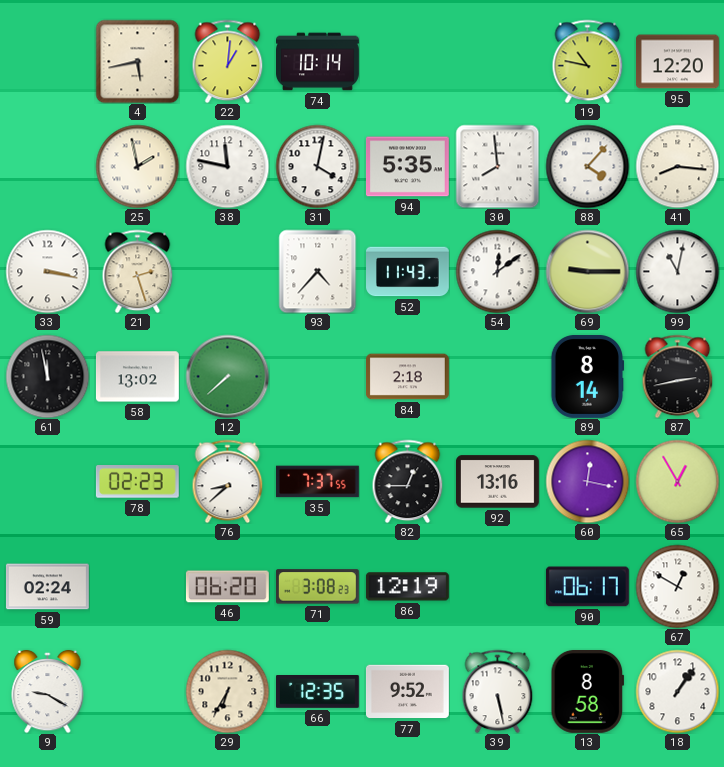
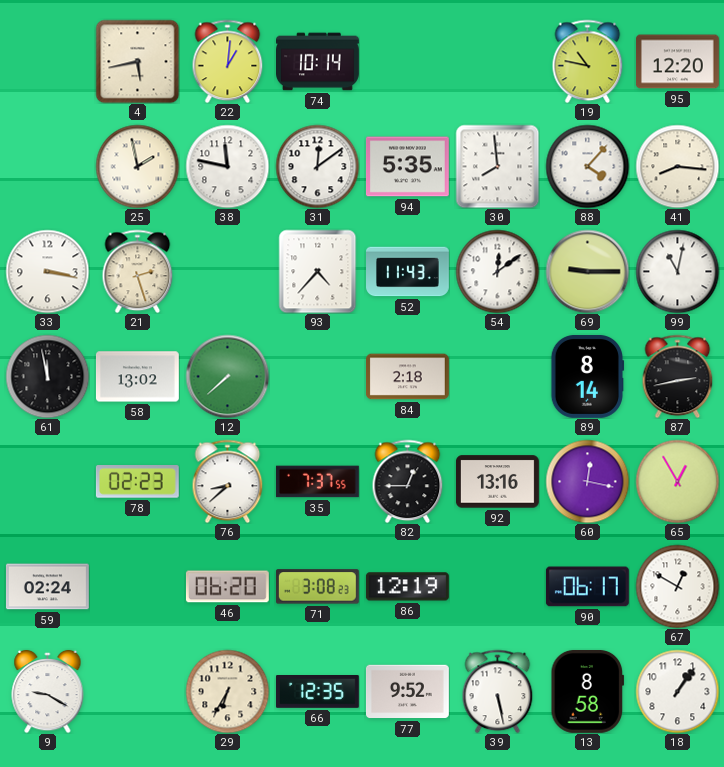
31: 4:02 -> 12:09
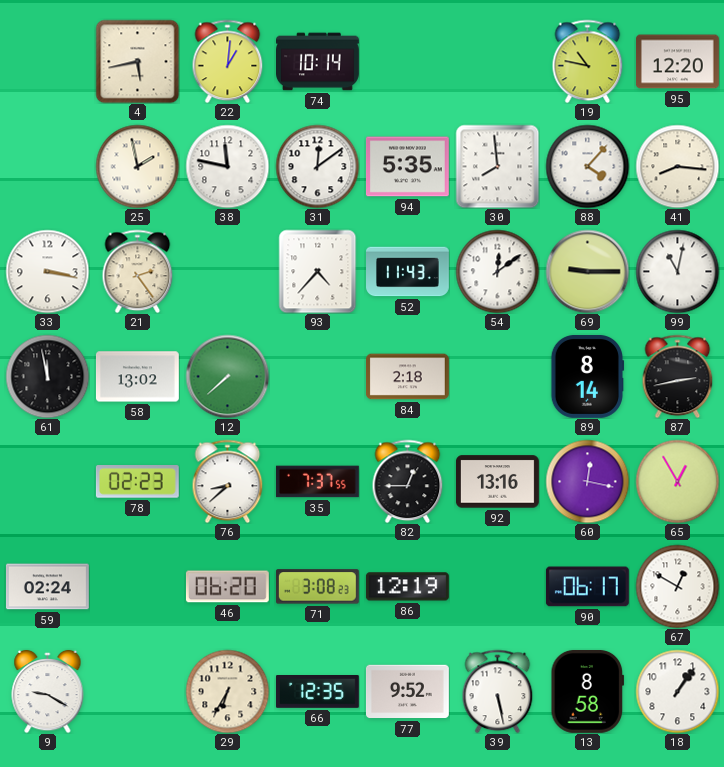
21: 2:27 -> 2:24
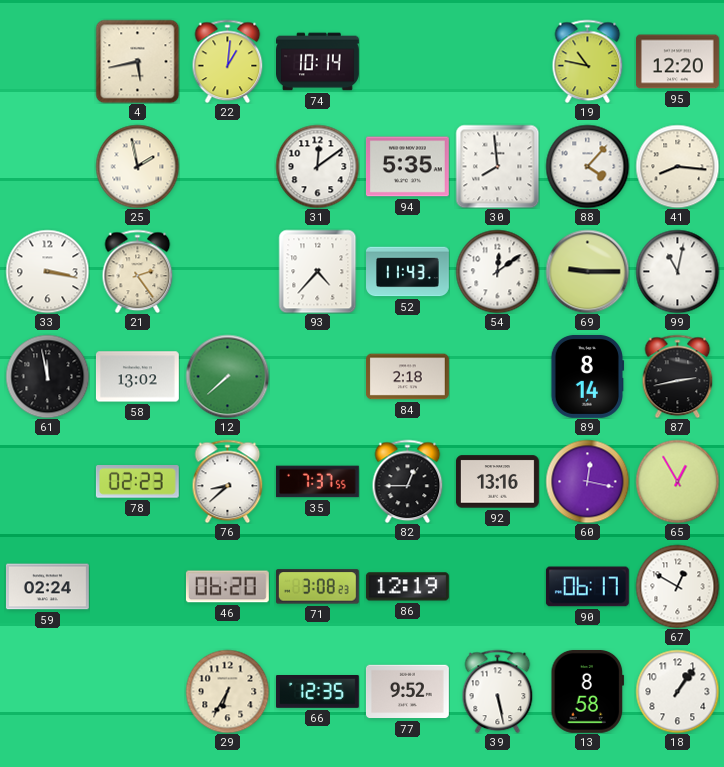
38: 11:47 -> none
9: 9:20 -> none
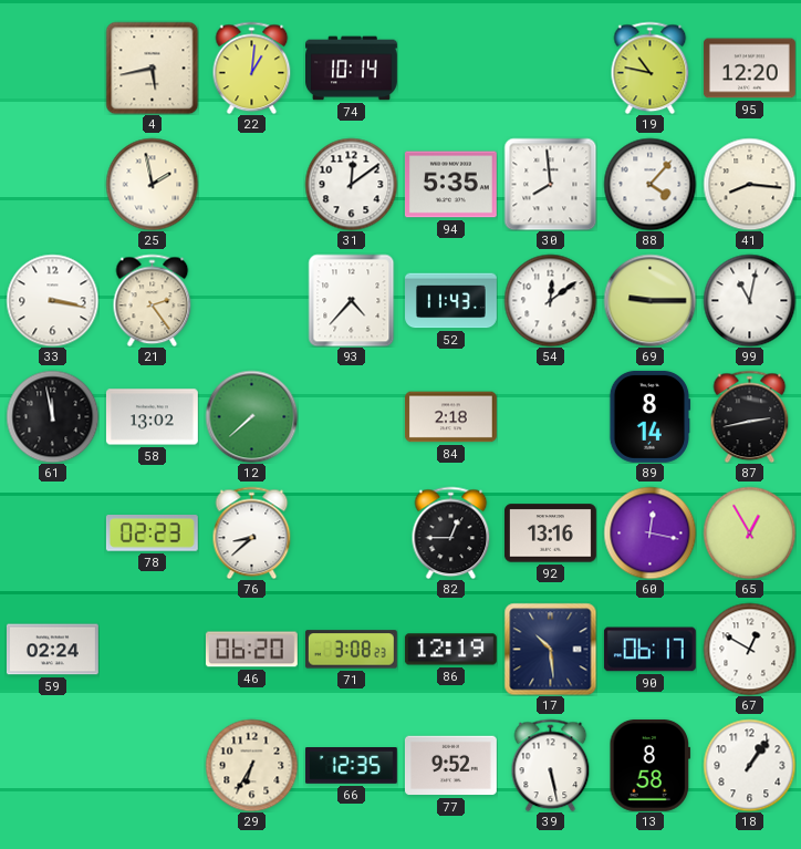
35: 7:37 -> none
17: none -> 10:29
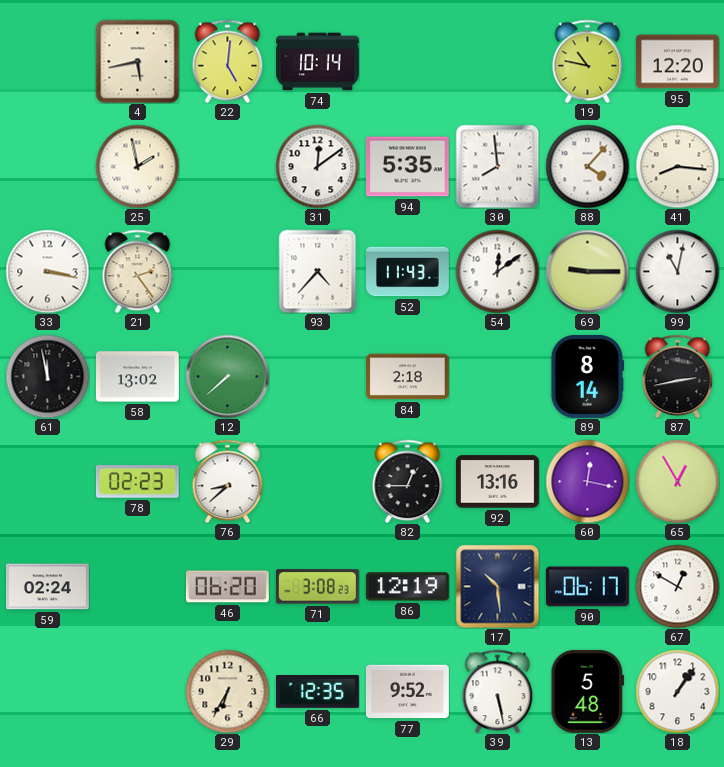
22: 1:01 -> 5:01
13: 8:58 -> 5:48
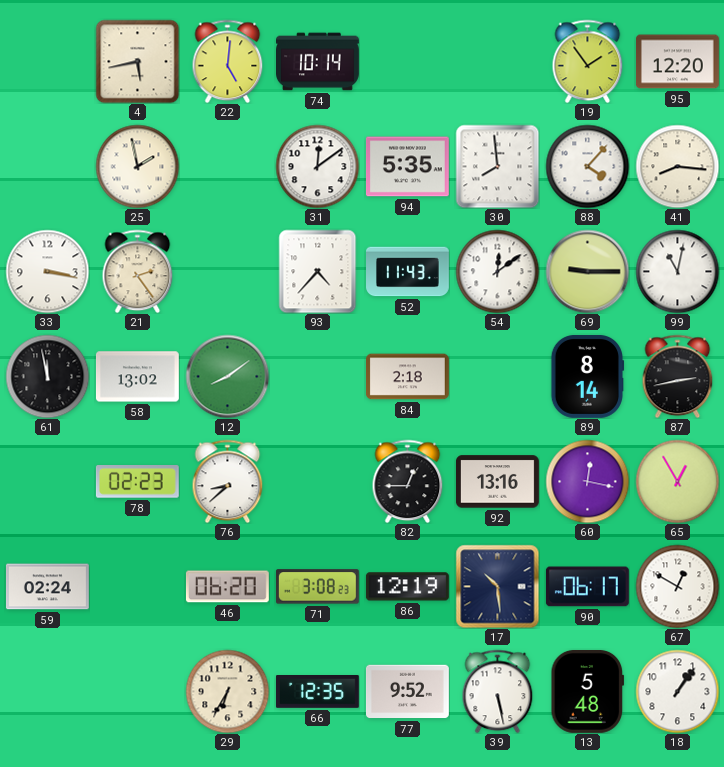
19: 10:47 -> 1:54
12: 7:38 -> 8:09
